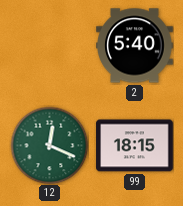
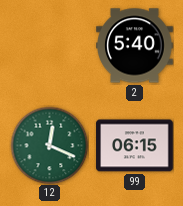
99: 18:15 -> 06:15
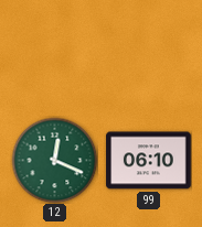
2: 5:40 -> none
99: 06:15 -> 06:10
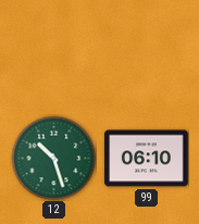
12: 12:19 -> 10:27
